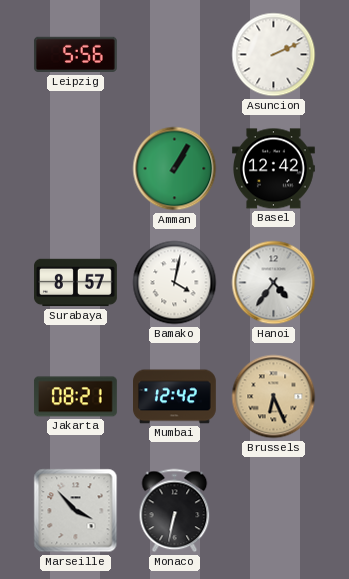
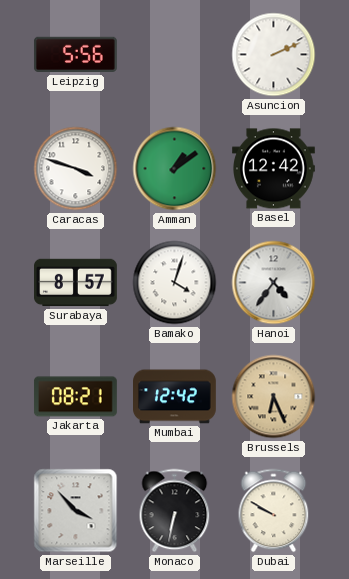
Caracas: none -> 3:48
Amman: 1:05 -> 1:09
Bamako: 4:02 -> 4:03
Dubai: none -> 9:50
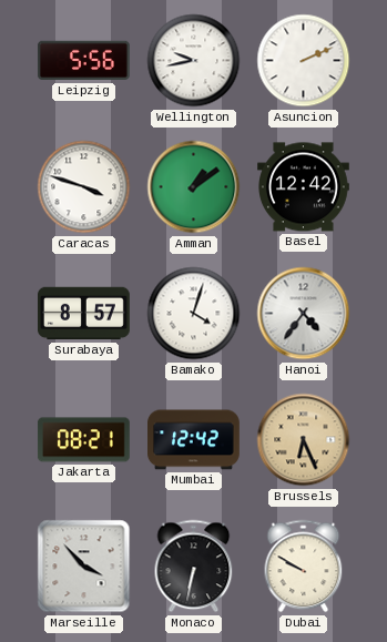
Wellington: none -> 9:43
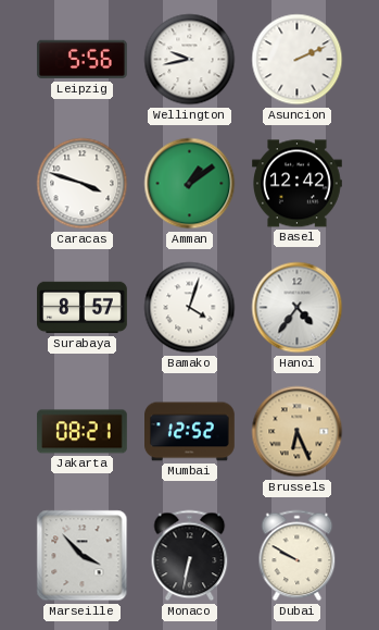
Mumbai: 12:42 -> 12:52
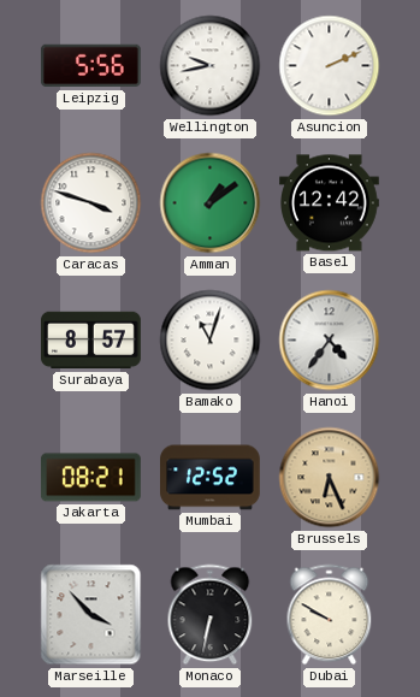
Bamako: 4:03 -> 11:03
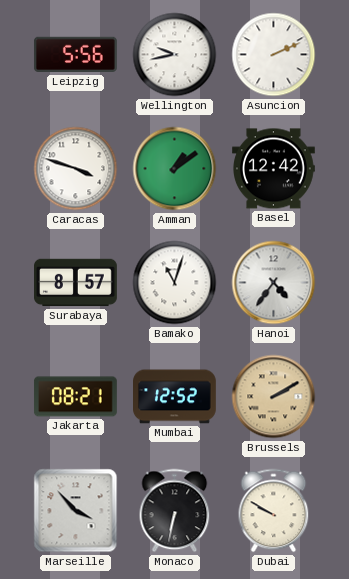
Brussels: 6:26 -> 2:10
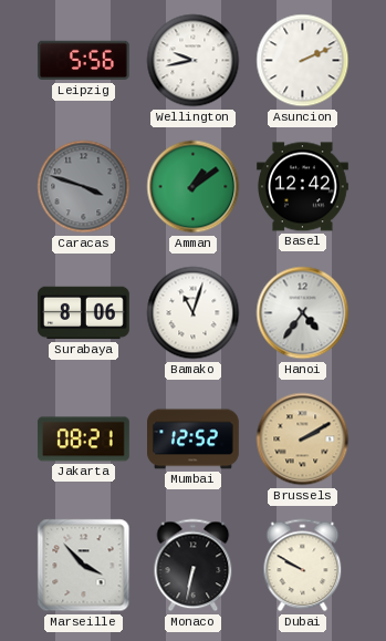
Caracas dial: white -> grey
Surabaya: 8:57 -> 8:06
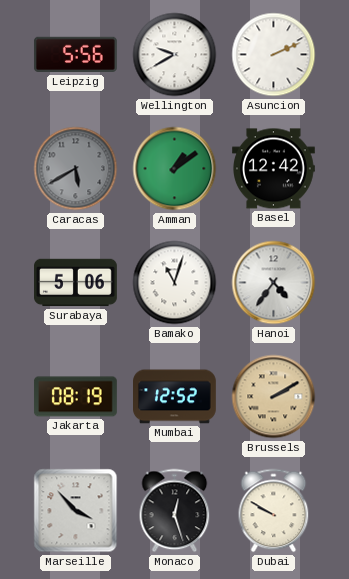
Wellington: 9:43 -> 9:40
Caracas: 3:48 -> 5:40
Surabaya: 8:06 -> 5:06
Jakarta: 08:21 -> 08:19
Monaco: 6:32 -> 12:27
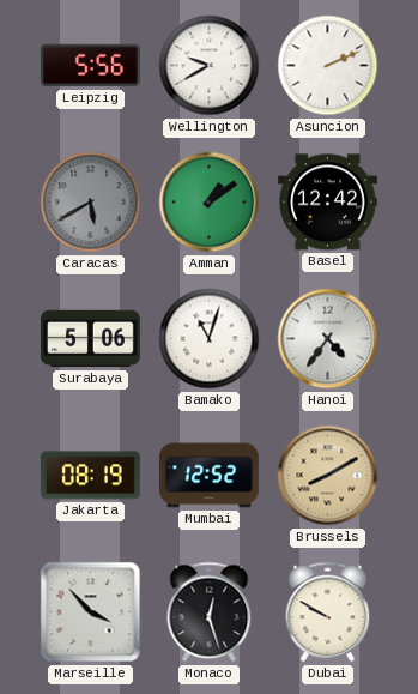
Brussels: 2:10 -> 8:10
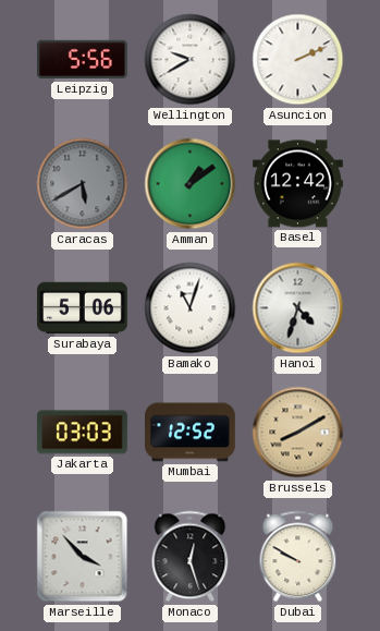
Hanoi: 4:36 -> 4:33
Jakarta: 08:19 -> 03:03
